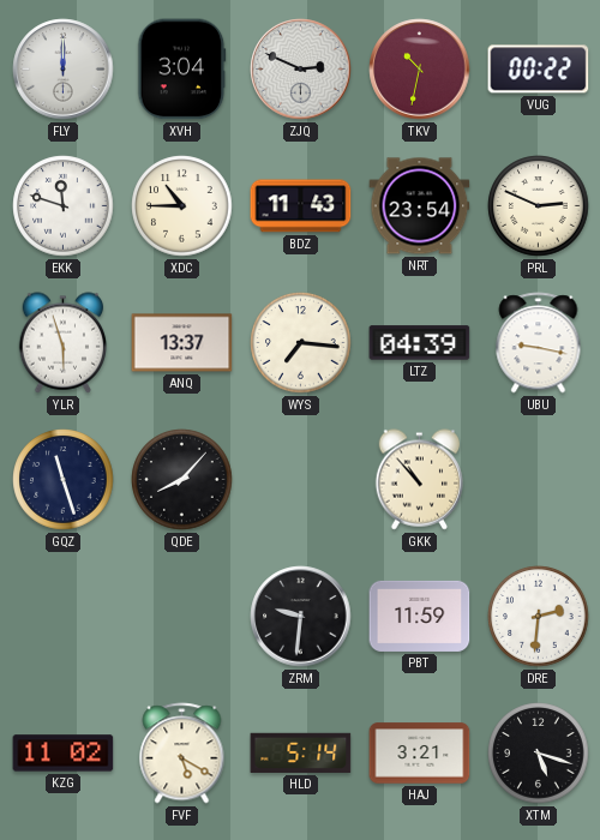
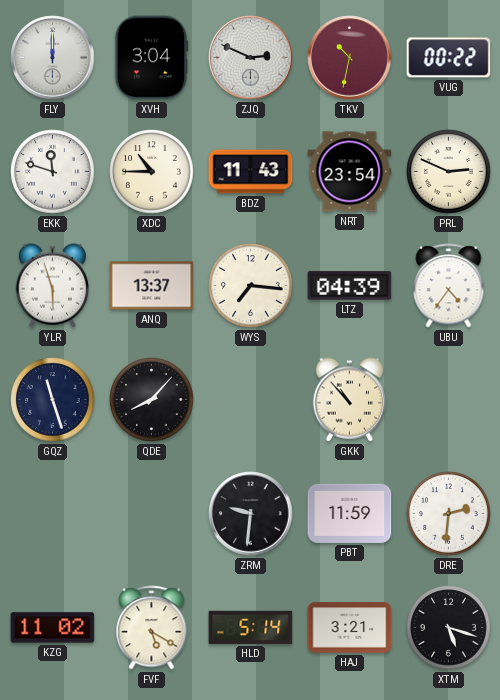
UBU: 9:17 -> 4:36
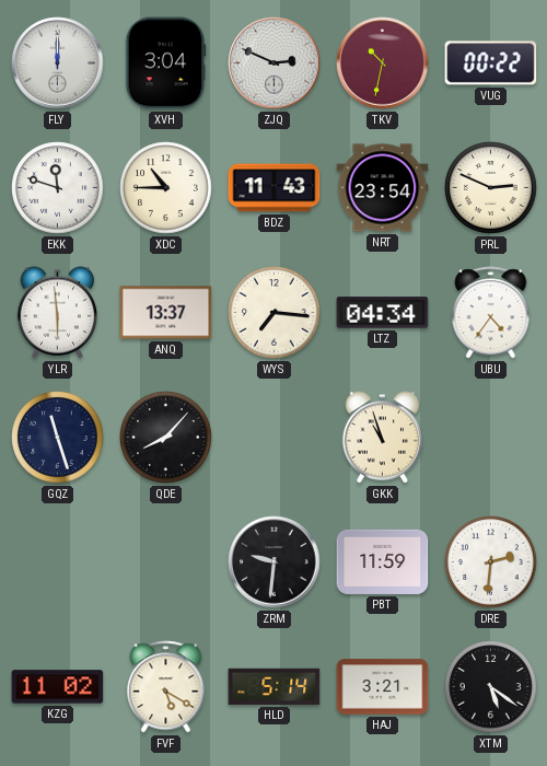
YLR: 5:57 -> 5:59
LTZ: 04:39 -> 04:34
GKK: 10:53 -> 10:57
XTM: 5:18 -> 5:21
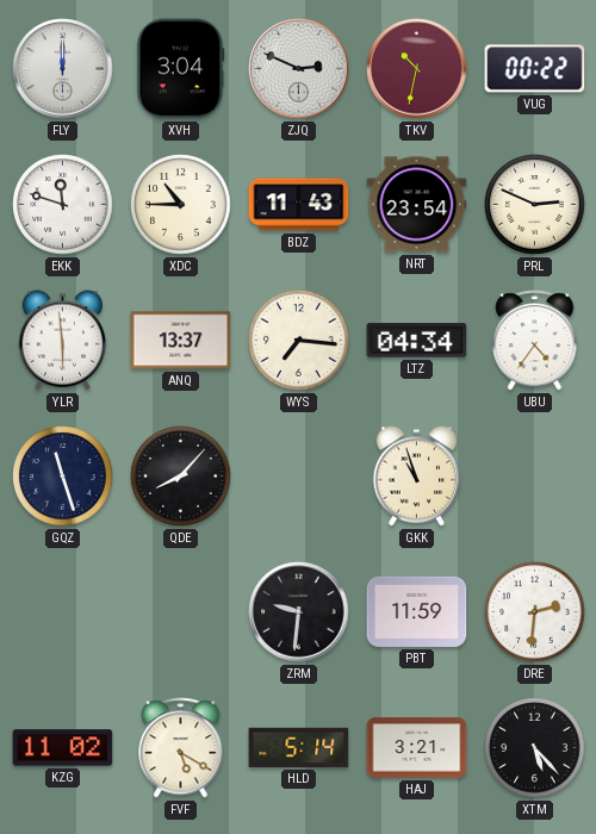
XTM: 5:21 -> 5:23
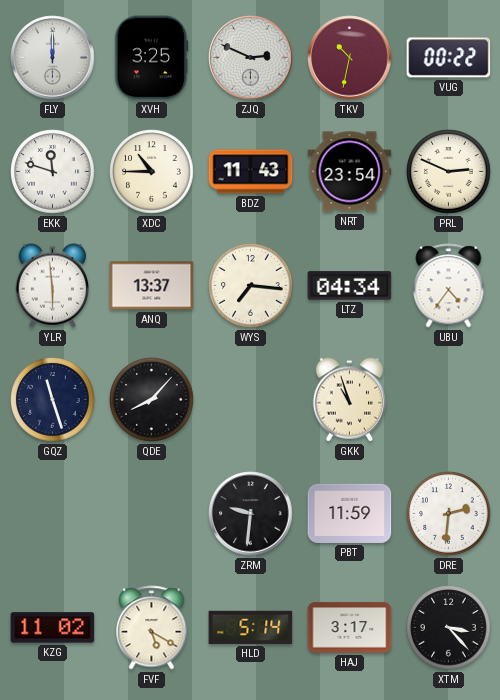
XVH: 3:04 -> 3:25
HAJ: 3:21 -> 3:17
XTM: 5:23 -> 3:23
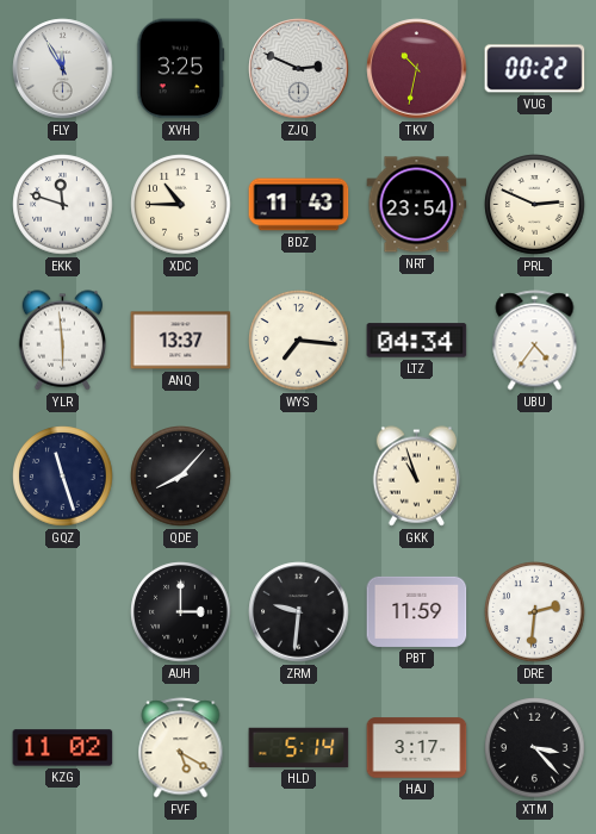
FLY: 12:00 -> 11:55
AUH: none -> 3:00
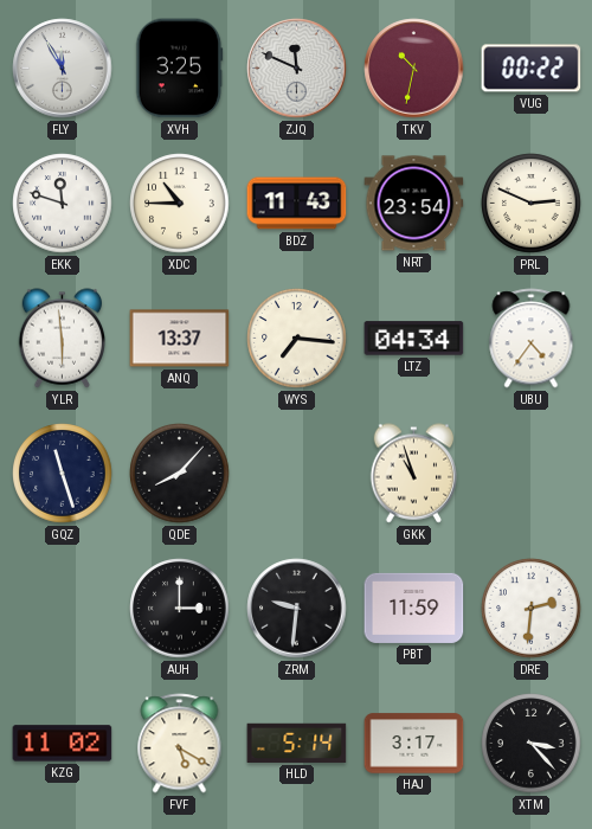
ZJQ: 2:49 -> 11:49
